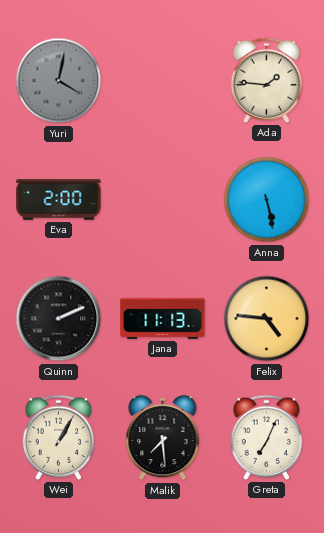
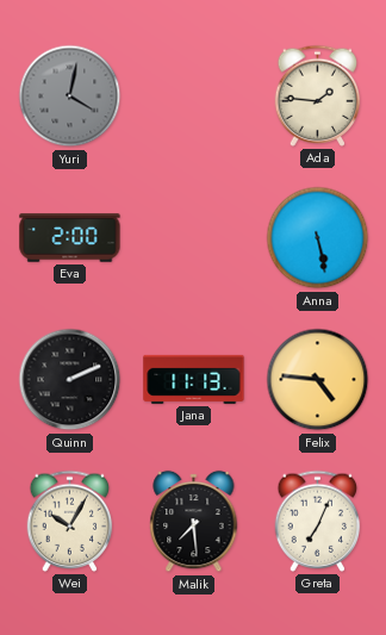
Wei: 1:05 -> 10:05
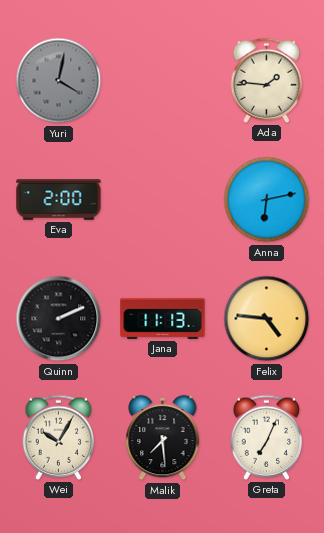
Anna: 5:28 -> 6:13
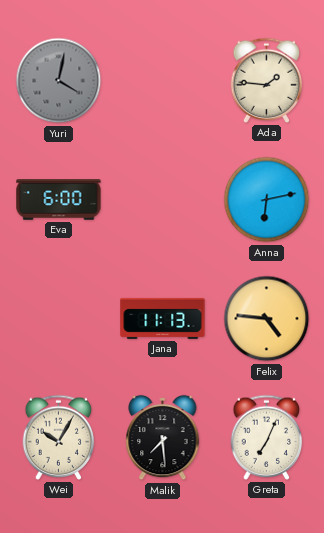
Eva: 2:00 -> 6:00
Quinn: 2:11 -> none
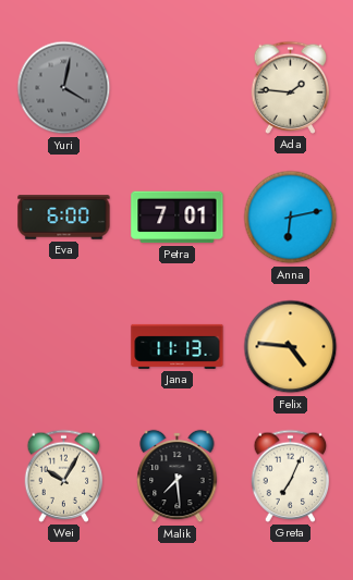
Petra: none -> 7:01
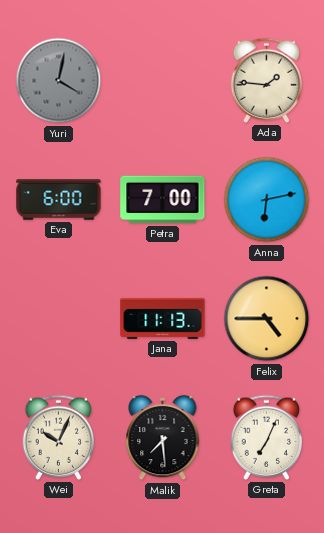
Petra: 7:01 -> 7:00
Felix: 4:46 -> 4:45
Wei: 10:05 -> 10:04
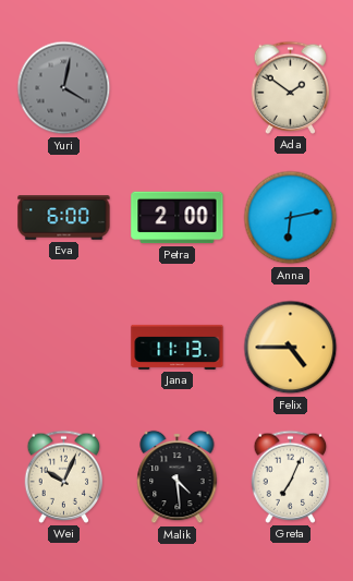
Ada: 1:46 -> 1:51
Petra: 7:00 -> 2:00
Malik: 7:29 -> 4:29
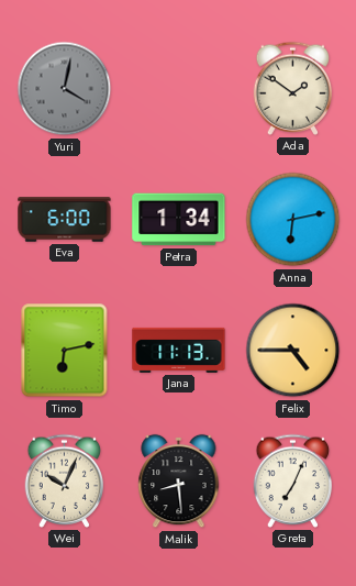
Petra: 2:00 -> 1:34
Timo: none -> 6:13
Malik: 4:29 -> 8:29
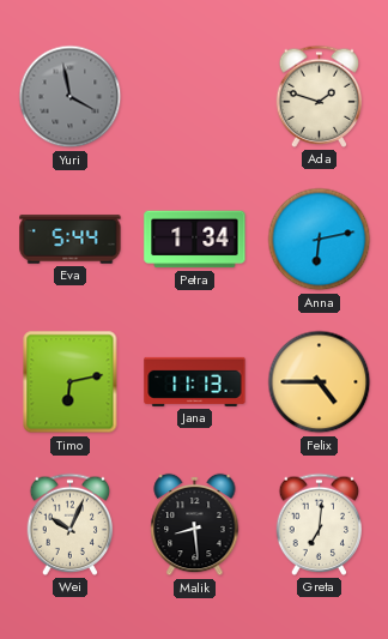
Yuri: 4:02 -> 3:58
Ada: 1:51 -> 1:48
Eva: 6:00 -> 5:44
Greta: 7:04 -> 7:01
